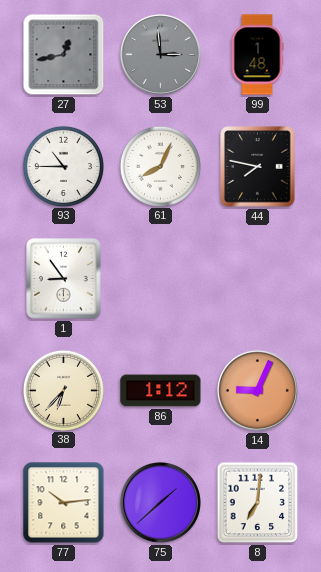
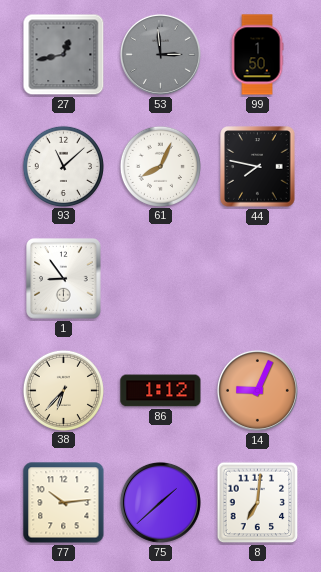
99: 1:48 -> 1:50
93: 10:45 -> 11:08
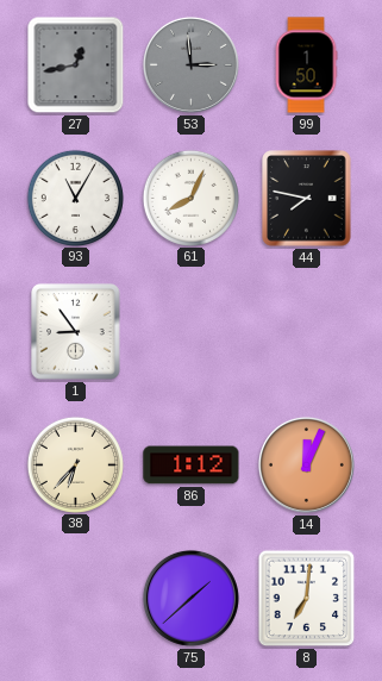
93: 11:08 -> 11:05
14: 9:04 -> 12:04
77: 10:14 -> none
